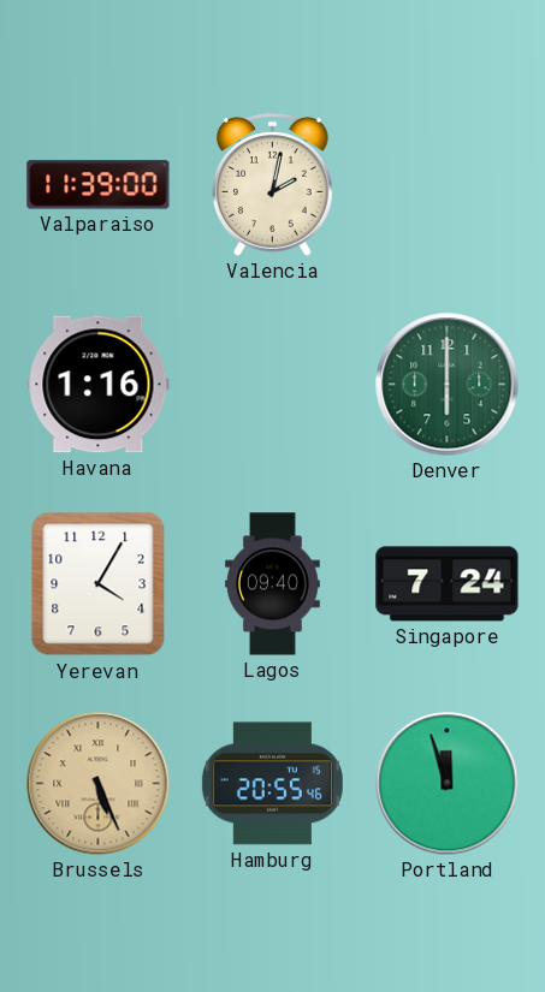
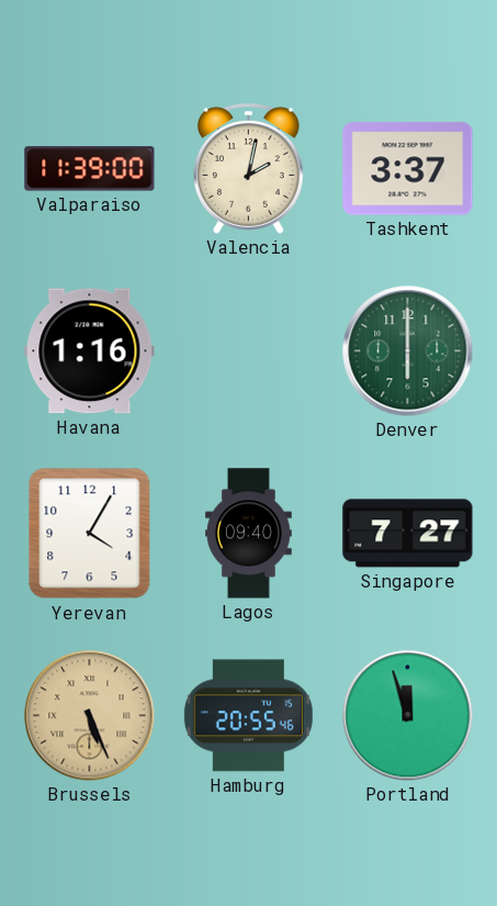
Tashkent: none -> 3:37
Singapore: 7:24 -> 7:27
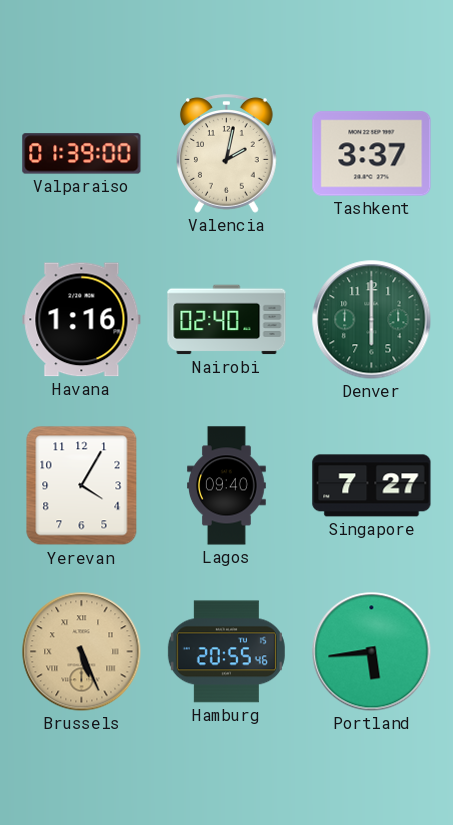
Valparaiso: 11:39 -> 01:39
Nairobi: none -> 02:40
Portland: 11:57 -> 5:44
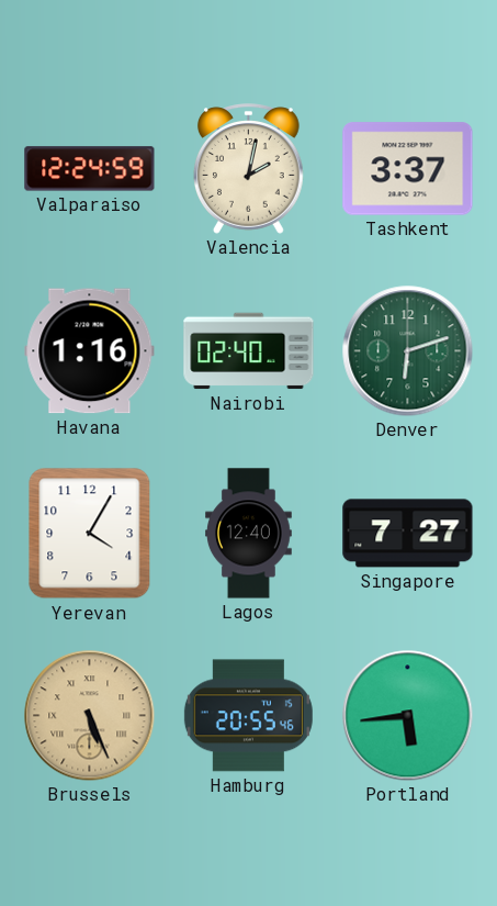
Valparaiso: 01:39 -> 12:24
Denver: 6:00 -> 6:12
Lagos: 09:40 -> 12:40
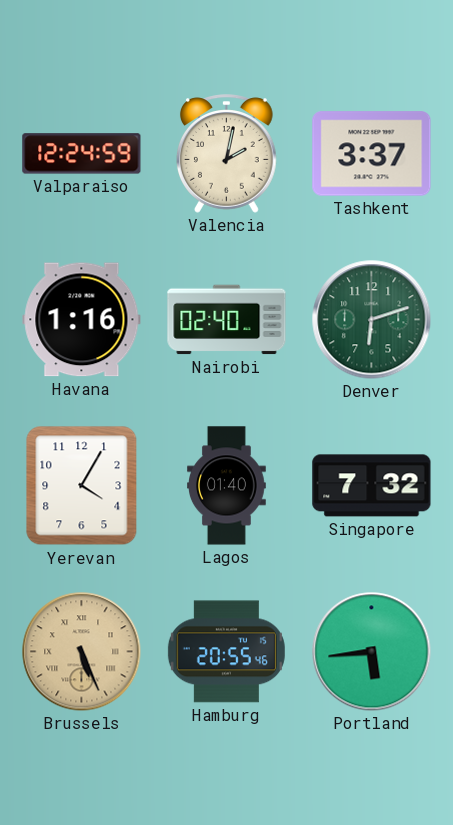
Lagos: 12:40 -> 01:40
Singapore: 7:27 -> 7:32
